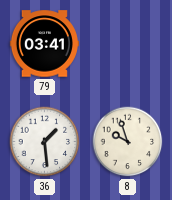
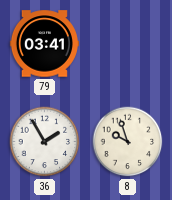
36: 1:29 -> 1:55
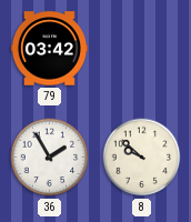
79: 03:41 -> 03:42
8: 9:57 -> 9:52
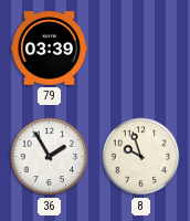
79: 03:42 -> 03:39
8: 9:52 -> 9:57
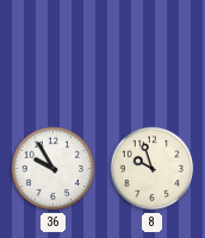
79: 03:39 -> none
36: 1:55 -> 9:55
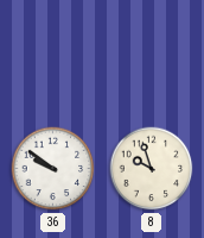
36: 9:55 -> 9:51
